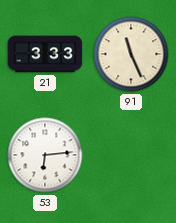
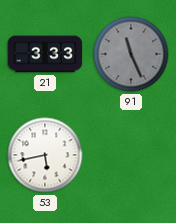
91 dial: cream -> grey
53: 6:14 -> 5:43
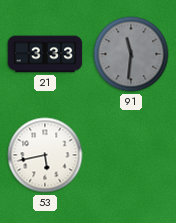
91: 11:26 -> 11:31
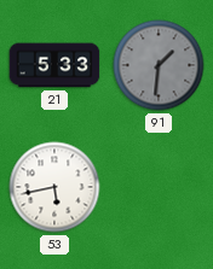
21: 3:33 -> 5:33
91: 11:31 -> 1:31
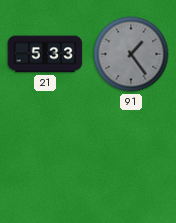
91: 1:31 -> 1:24
53: 5:43 -> none
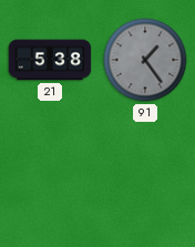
21: 5:33 -> 5:38
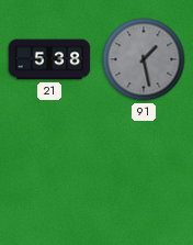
91: 1:24 -> 1:28
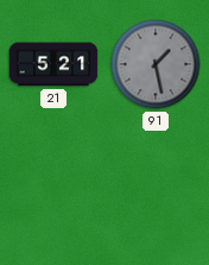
21: 5:38 -> 5:21
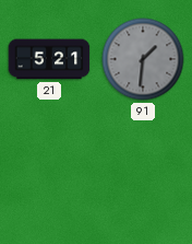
91: 1:28 -> 1:31
